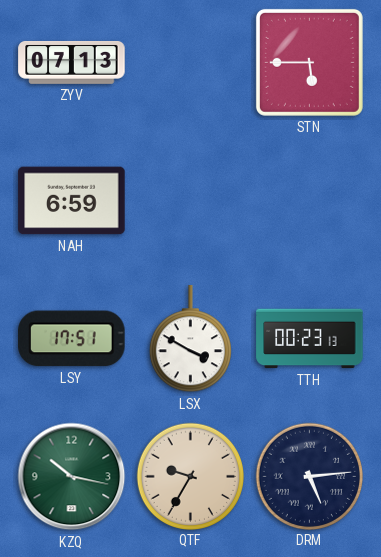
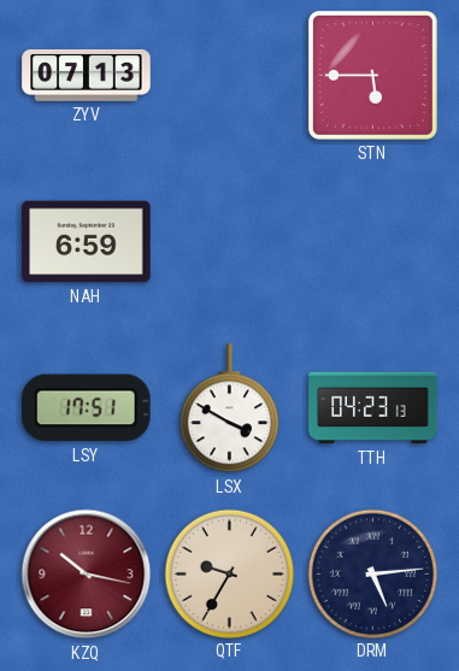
TTH: 00:23 -> 04:23
KZQ dial: green -> burgundy
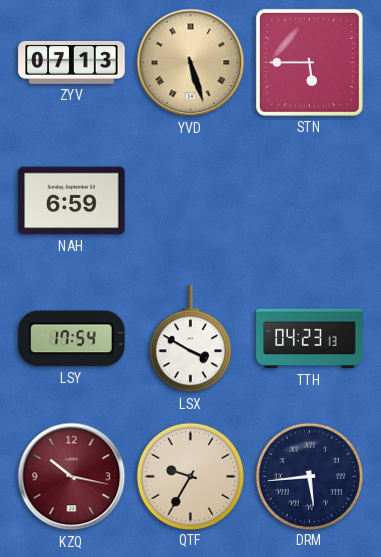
YVD: none -> 5:27
LSY: 17:51 -> 17:54
DRM: 5:14 -> 5:44
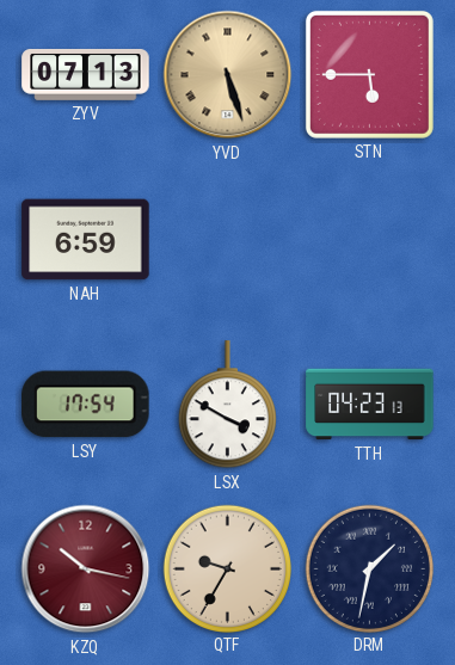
DRM: 5:44 -> 1:32
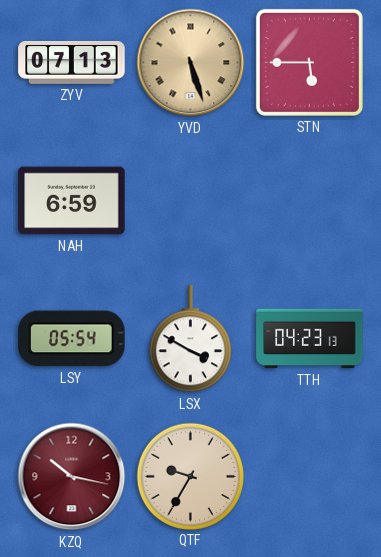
LSY: 17:54 -> 05:54
DRM: 1:32 -> none
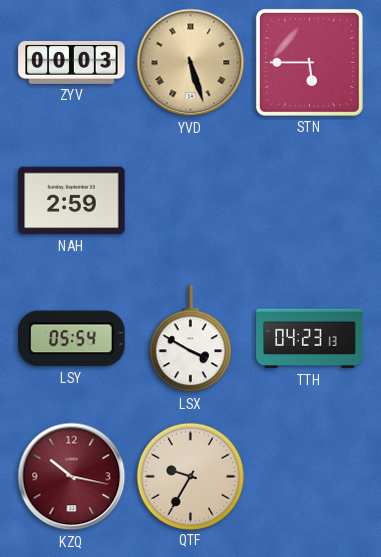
ZYV: 07:13 -> 00:03
NAH: 6:59 -> 2:59
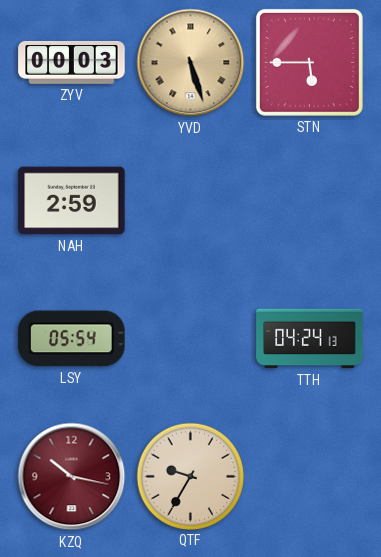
LSX: 3:50 -> none
TTH: 04:23 -> 04:24
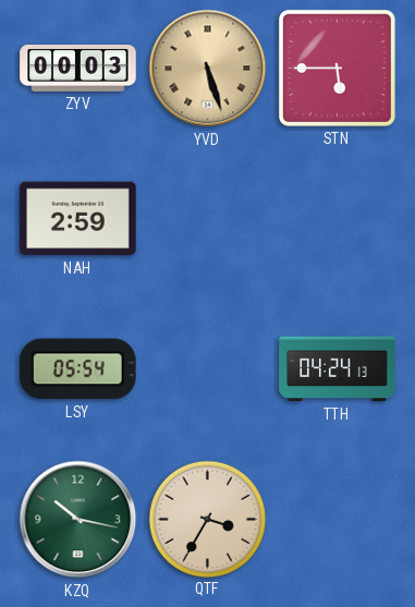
KZQ dial: burgundy -> green
QTF: 9:35 -> 3:35
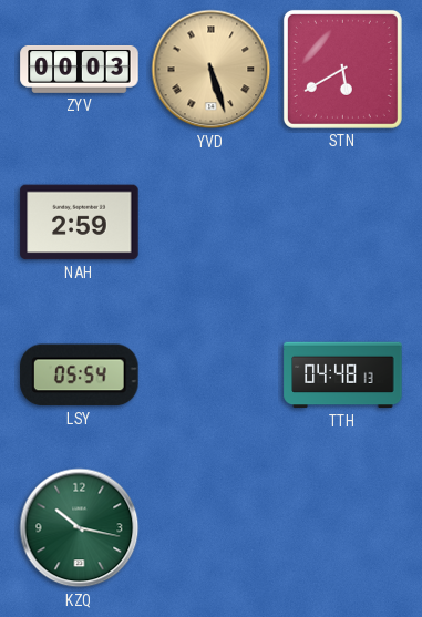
STN: 5:45 -> 5:40
TTH: 04:24 -> 04:48
QTF: 3:35 -> none
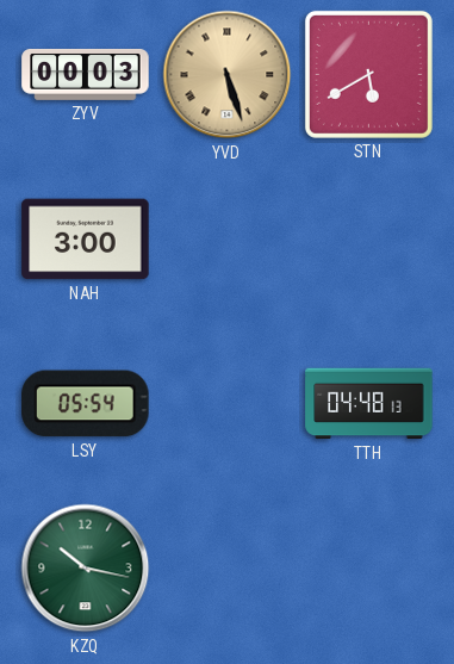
NAH: 2:59 -> 3:00
